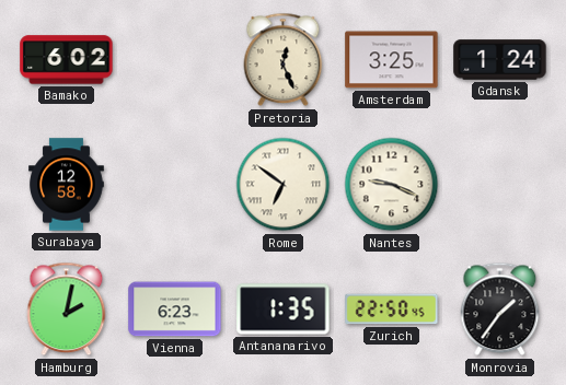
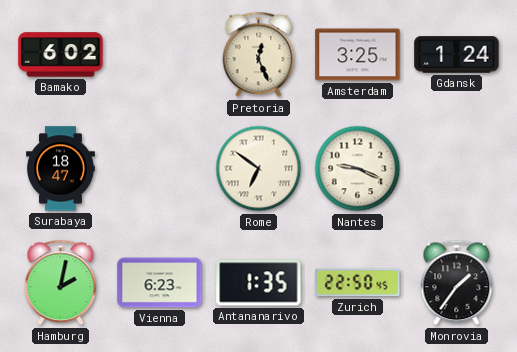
Surabaya: 12:58 -> 18:47
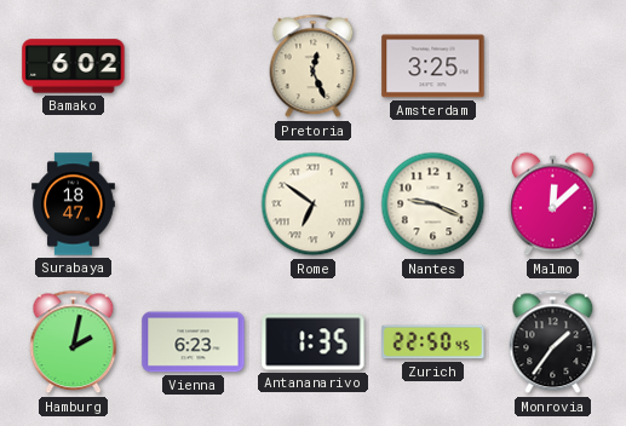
Gdansk: 1:24 -> none
Malmo: none -> 12:08
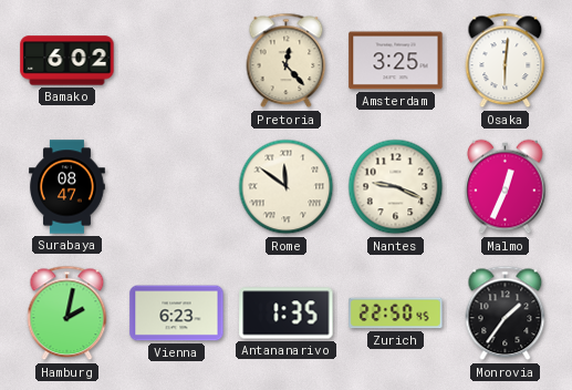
Pretoria: 12:26 -> 12:23
Osaka: none -> 6:01
Surabaya: 18:47 -> 08:47
Rome: 6:51 -> 11:51
Malmo: 12:08 -> 12:34
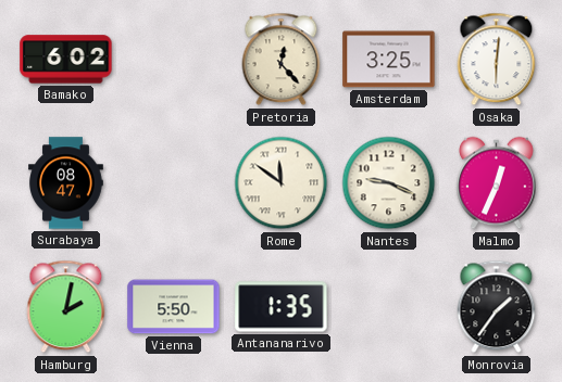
Vienna: 6:23 -> 5:50
Zurich: 22:50 -> none
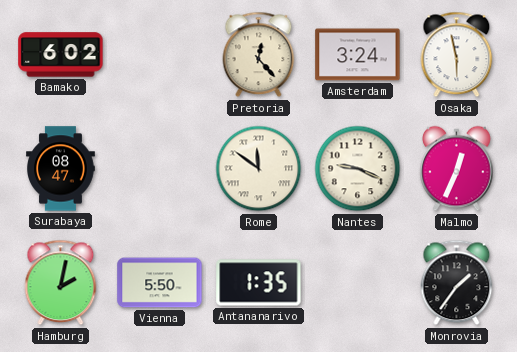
Amsterdam: 3:25 -> 3:24
Osaka: 6:01 -> 5:58
